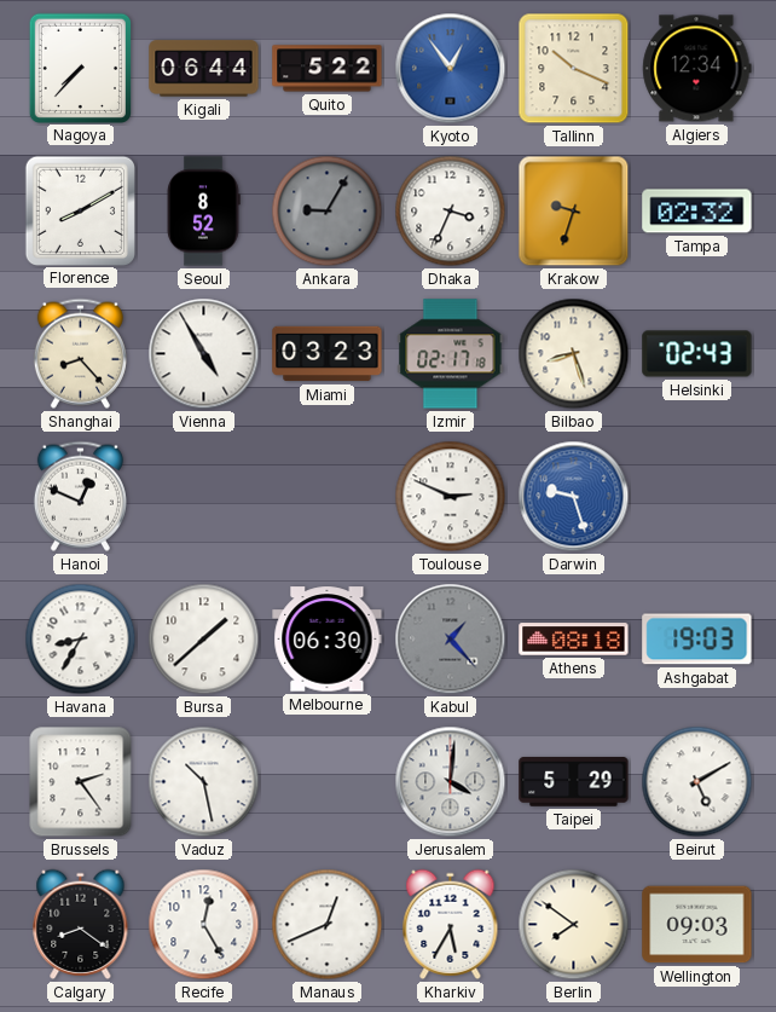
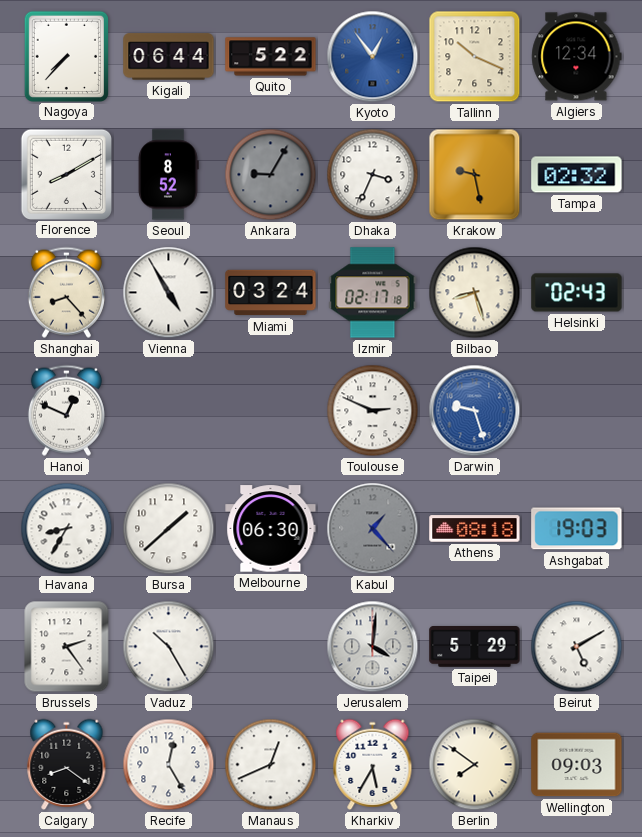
Krakow: 9:33 -> 9:28
Miami: 03:23 -> 03:24
Vaduz: 10:28 -> 10:25
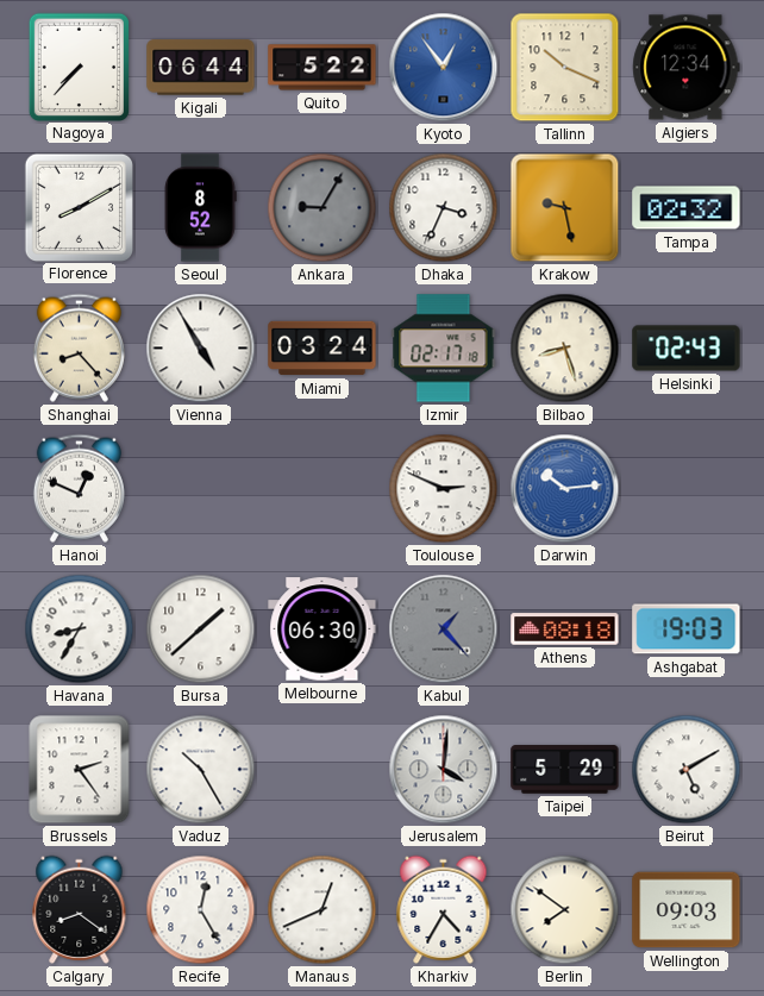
Darwin: 9:27 -> 10:14
Kharkiv: 5:35 -> 4:35
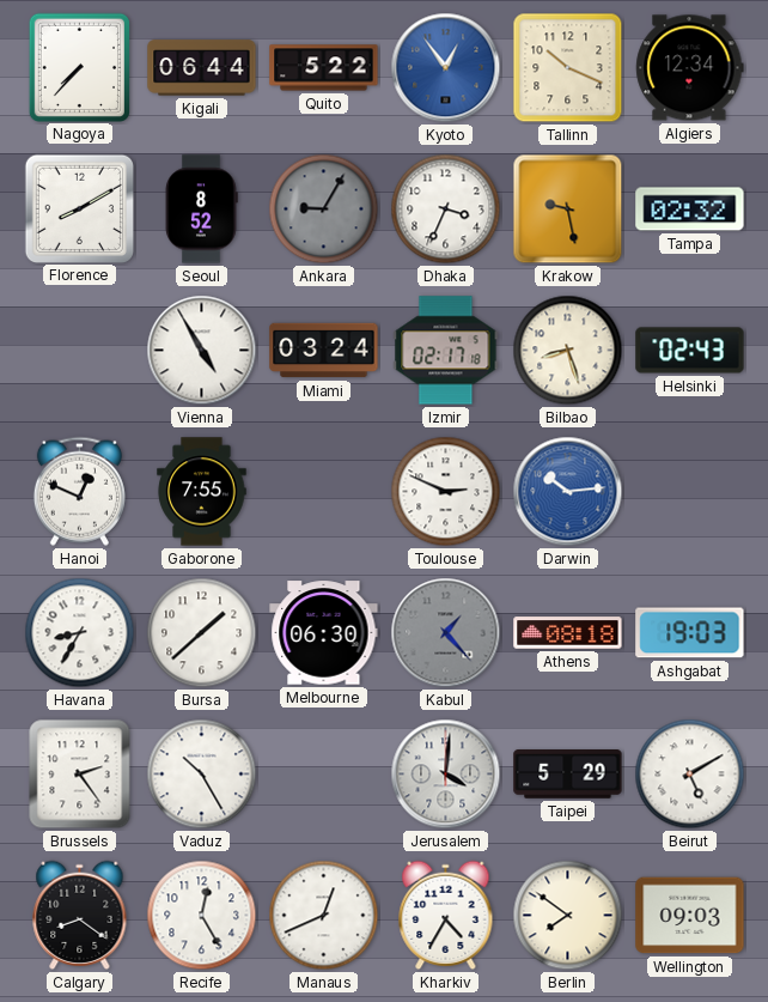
Shanghai: 8:23 -> none
Gaborone: none -> 7:55
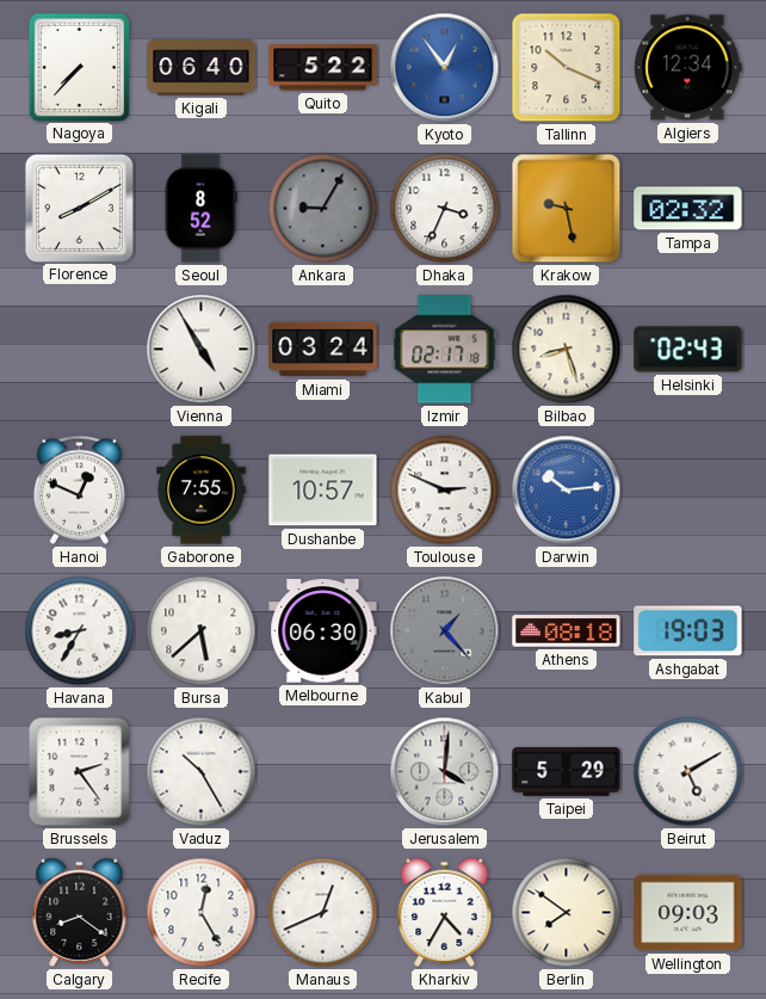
Kigali: 06:44 -> 06:40
Dushanbe: none -> 10:57
Bursa: 1:38 -> 5:38
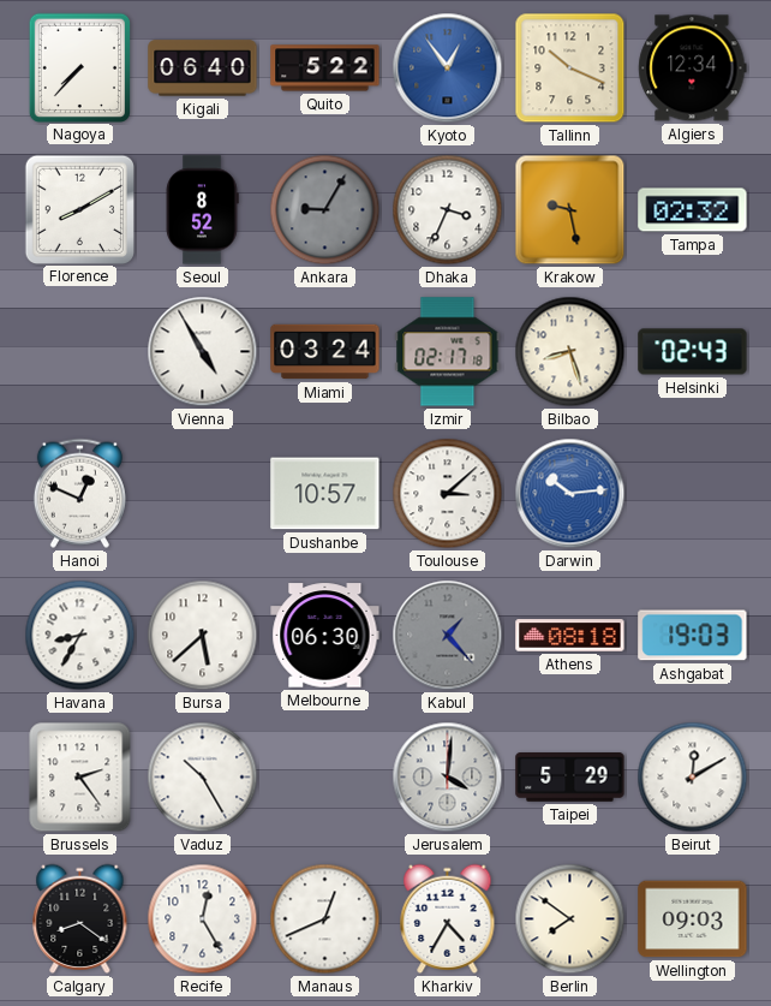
Gaborone: 7:55 -> none
Toulouse: 2:49 -> 3:08
Beirut: 5:10 -> 12:10
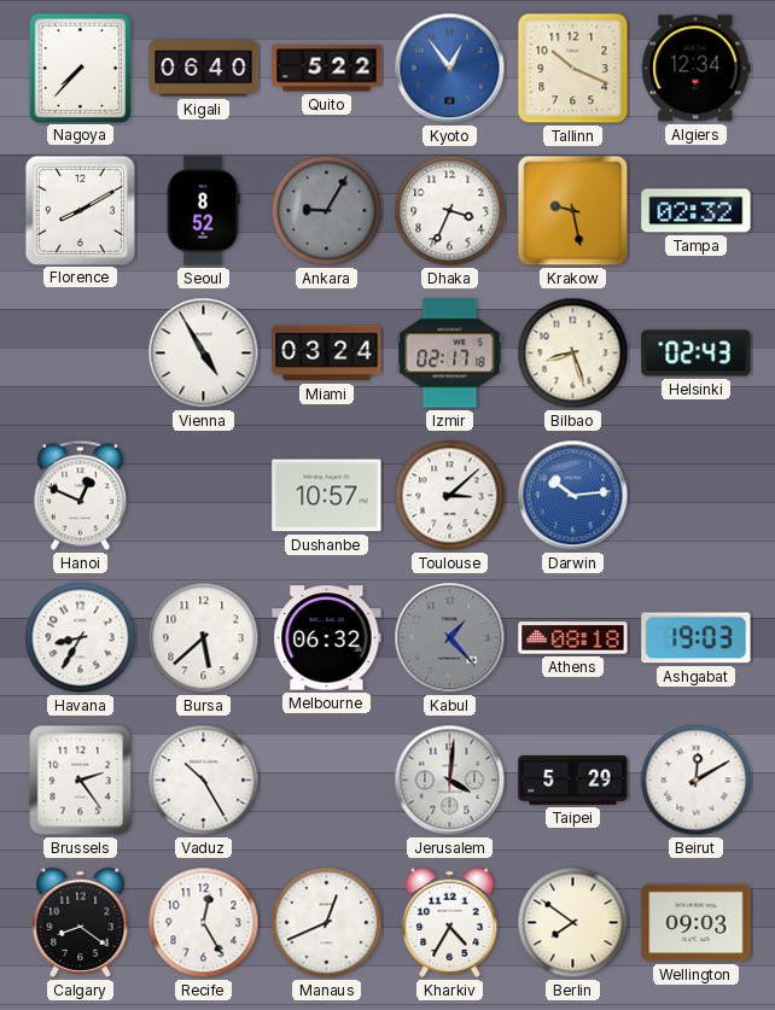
Melbourne: 06:30 -> 06:32
